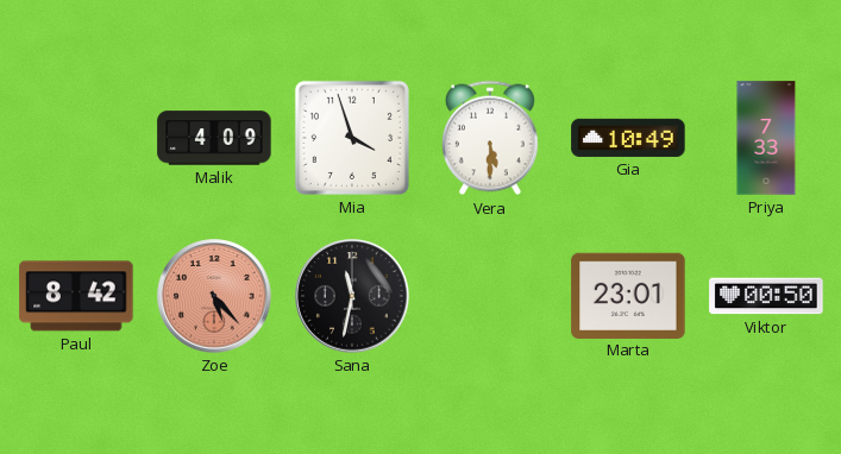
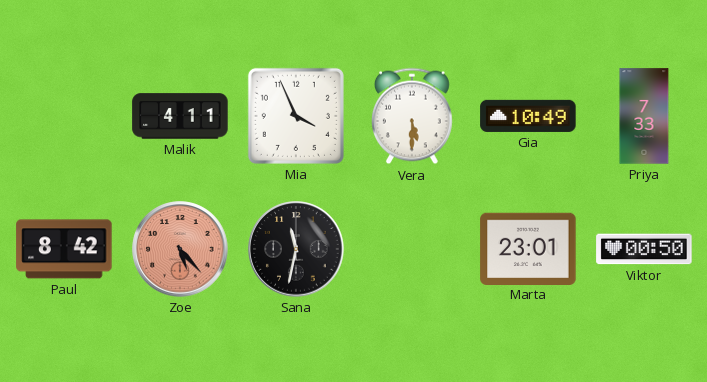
Malik: 4:09 -> 4:11
Mia: 3:57 -> 3:56
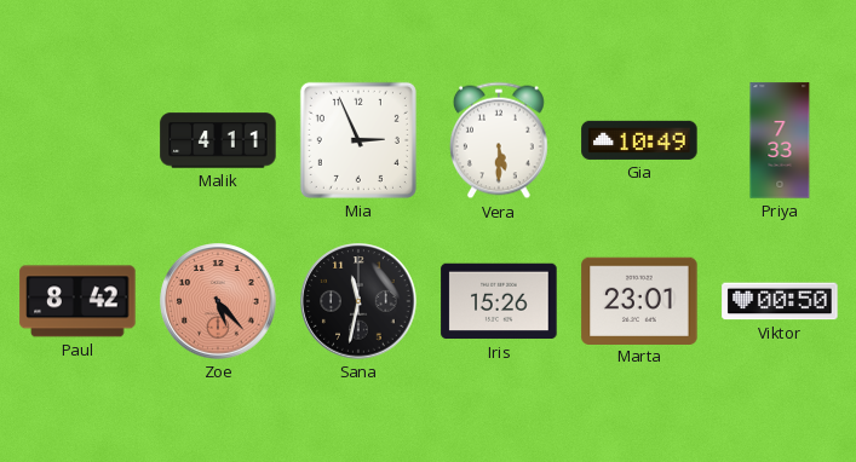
Mia: 3:56 -> 2:56
Iris: none -> 15:26
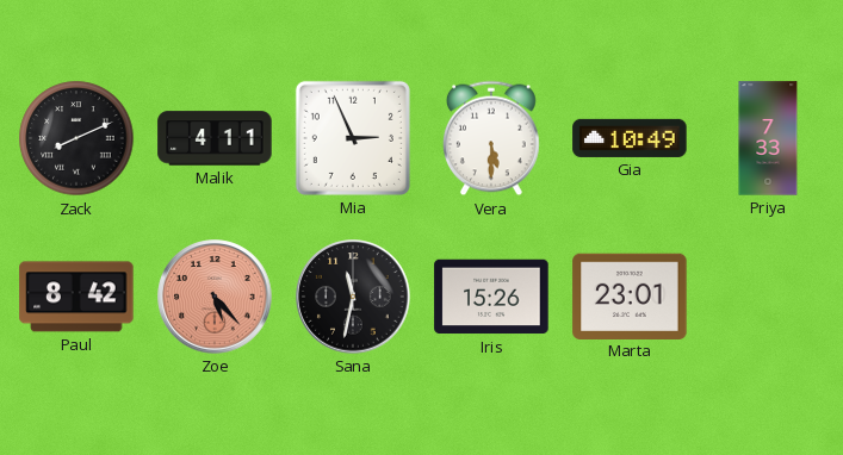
Zack: none -> 8:11
Viktor: 00:50 -> none
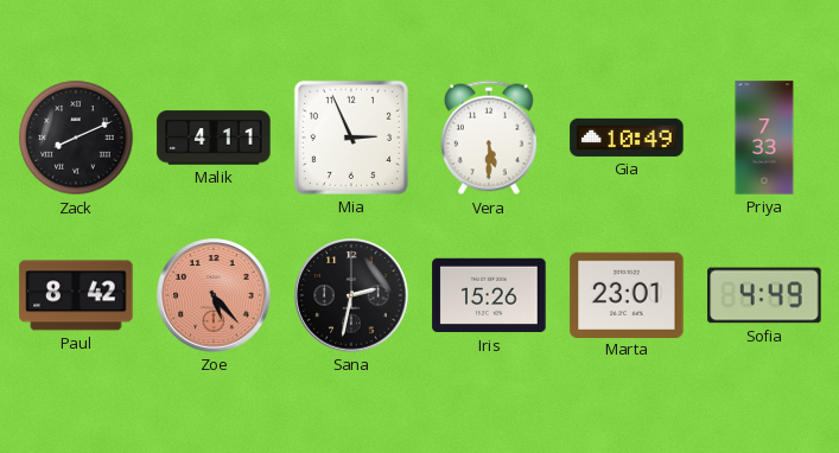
Sana: 11:32 -> 2:32
Sofia: none -> 4:49
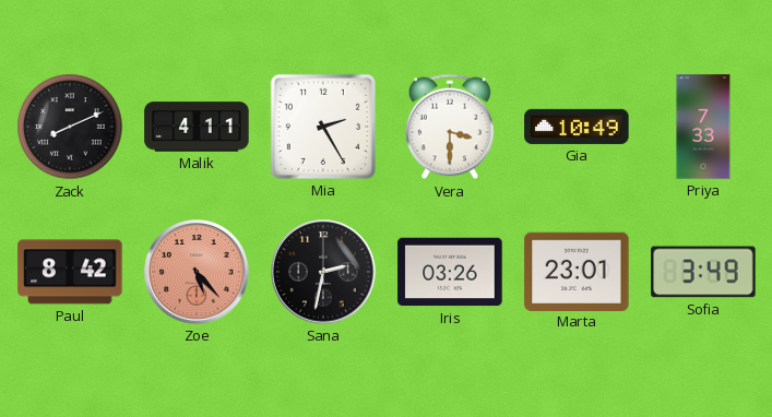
Mia: 2:56 -> 2:25
Vera: 5:30 -> 3:30
Iris: 15:26 -> 03:26
Sofia: 4:49 -> 3:49
